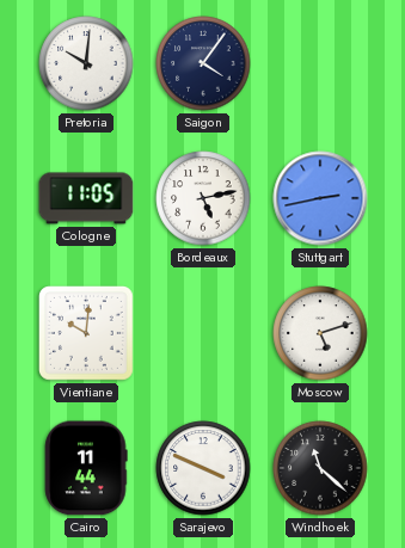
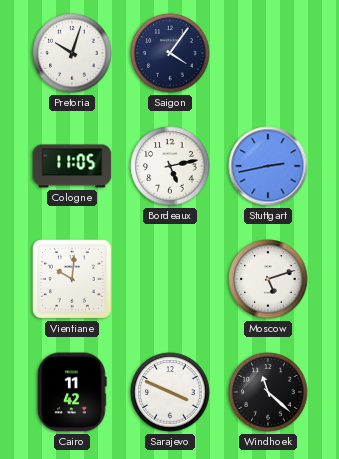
Pretoria: 10:01 -> 10:03
Cairo: 11:44 -> 11:42
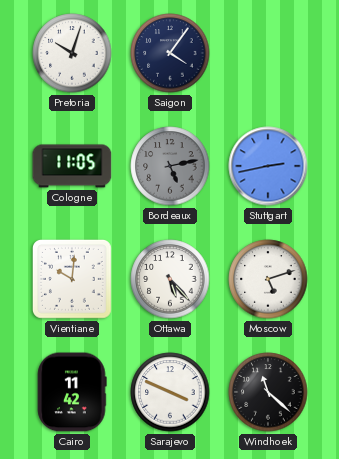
Bordeaux dial: white -> grey
Ottawa: none -> 5:23
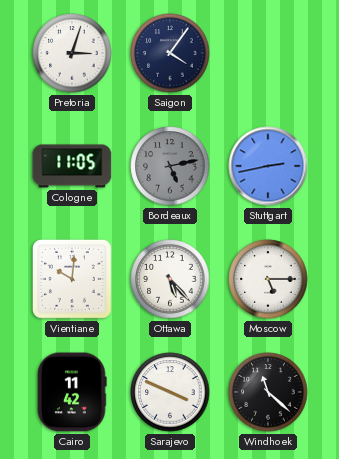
Pretoria: 10:03 -> 3:03
Moscow: 5:12 -> 5:15
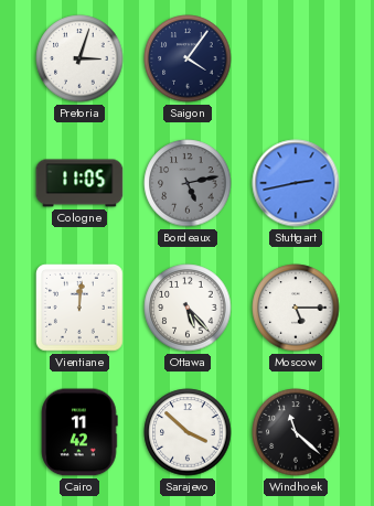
Vientiane: 10:01 -> 12:01
Sarajevo: 3:49 -> 3:52
